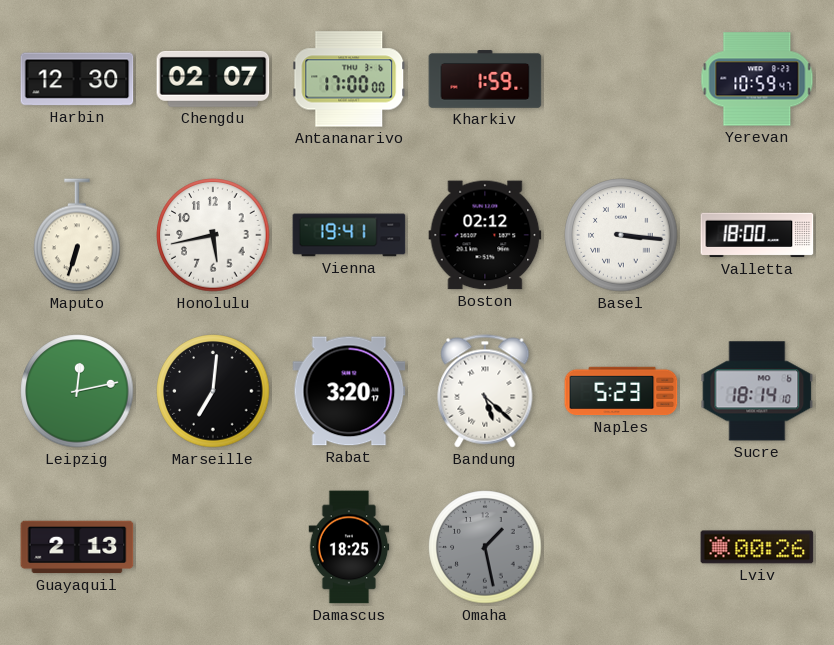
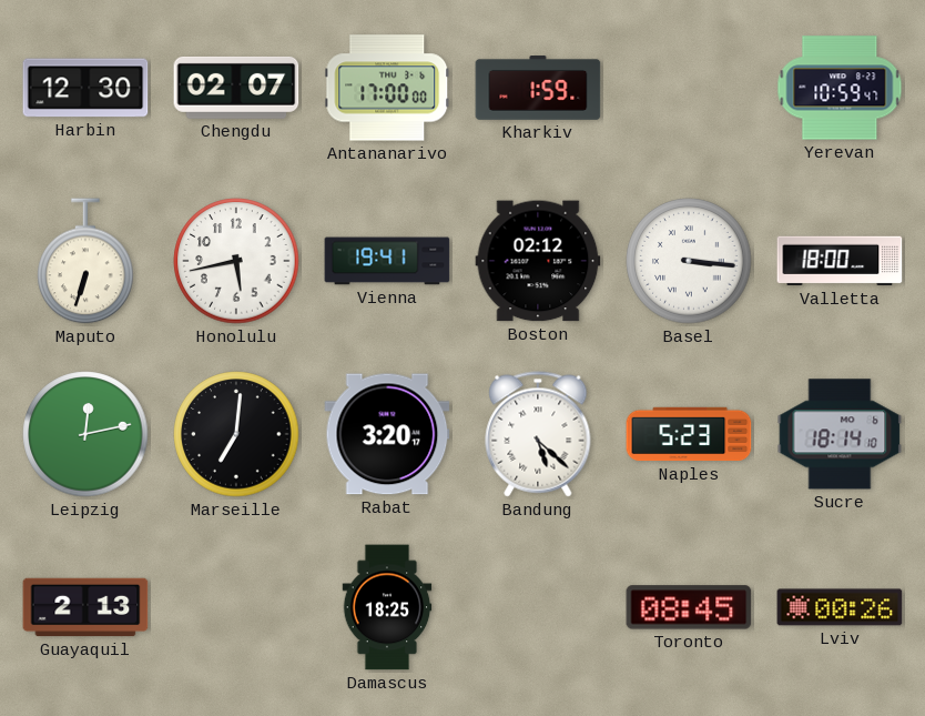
Omaha: 1:28 -> none
Toronto: none -> 08:45
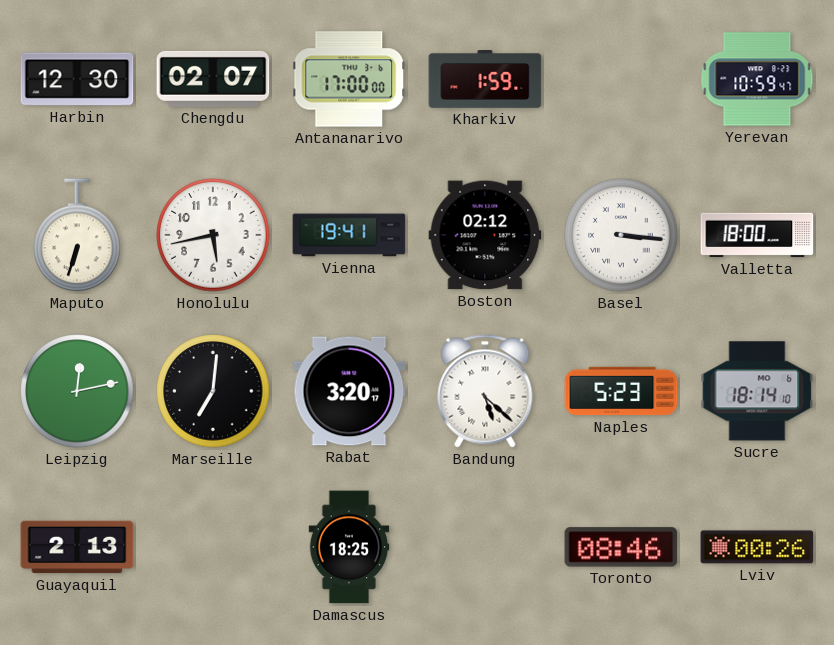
Toronto: 08:45 -> 08:46
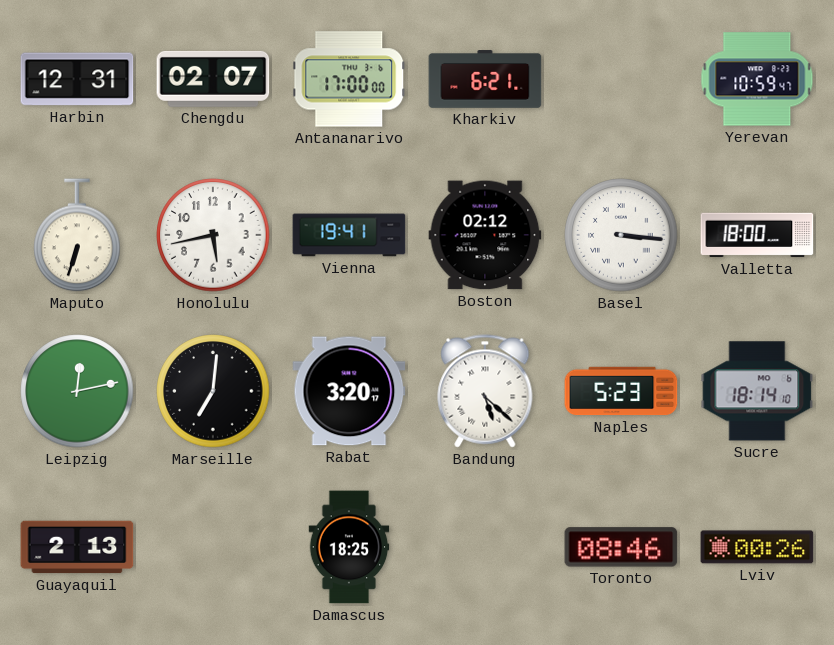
Harbin: 12:30 -> 12:31
Kharkiv: 1:59 -> 6:21
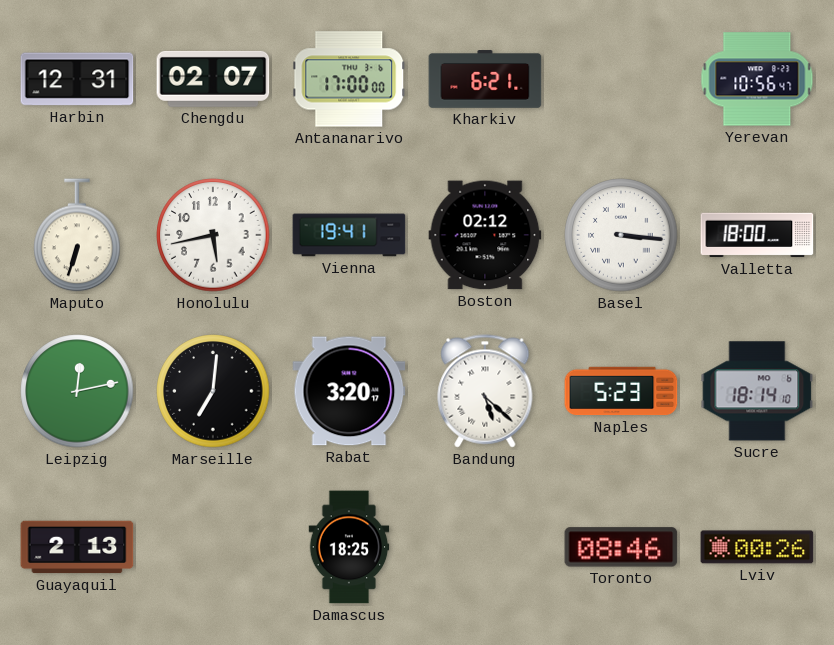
Yerevan: 10:59 -> 10:56
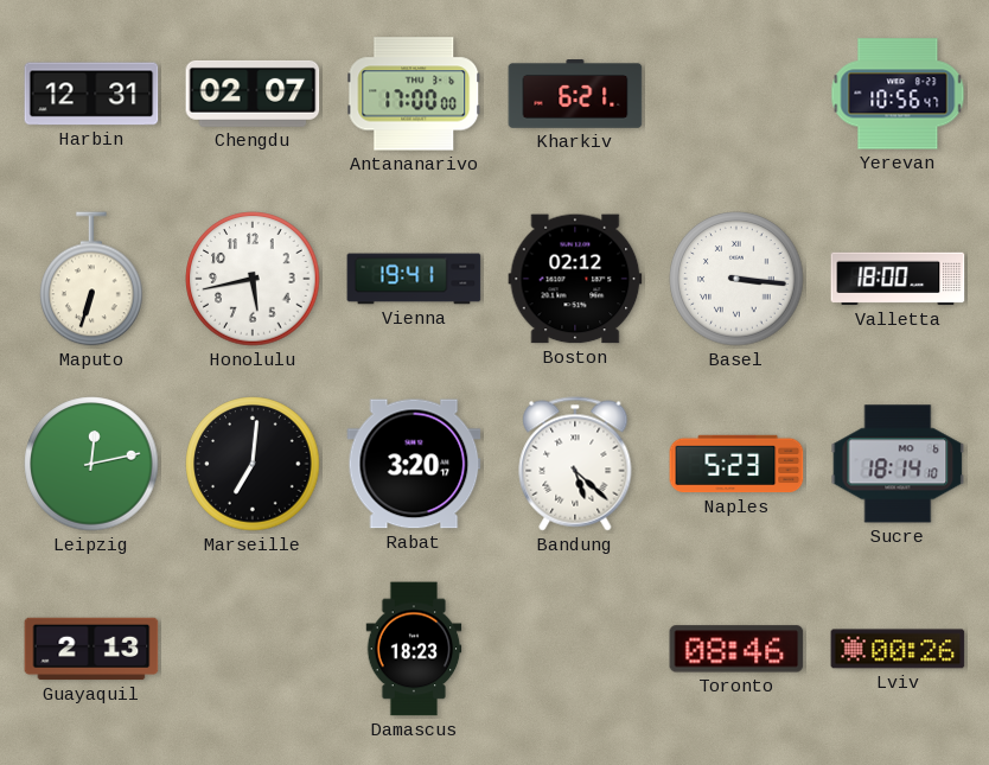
Damascus: 18:25 -> 18:23
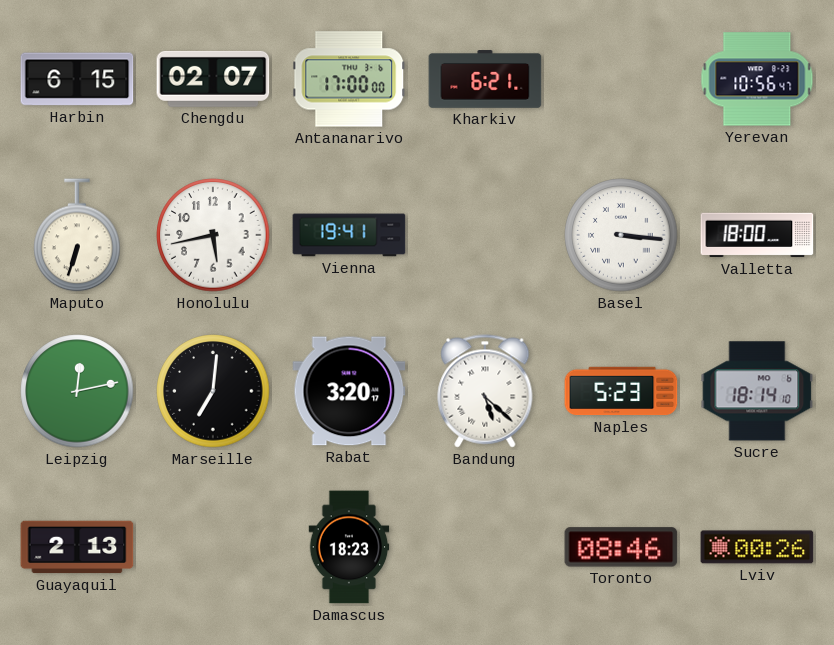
Harbin: 12:31 -> 6:15
Boston: 02:12 -> none
